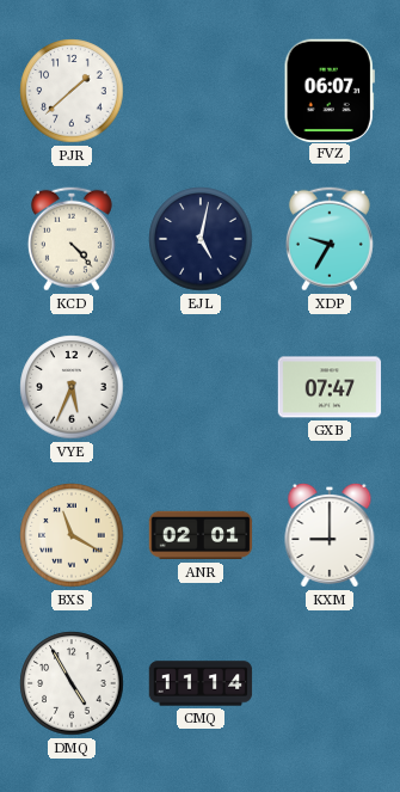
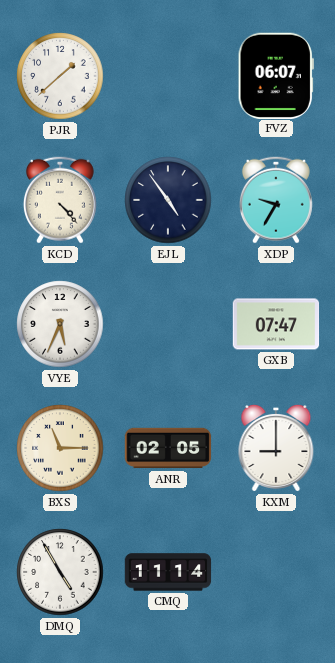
EJL: 5:02 -> 4:54
BXS: 11:20 -> 11:15
ANR: 02:01 -> 02:05
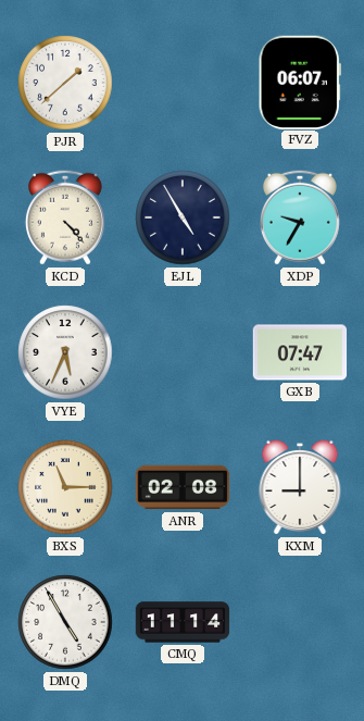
EJL: 4:54 -> 4:55
ANR: 02:05 -> 02:08
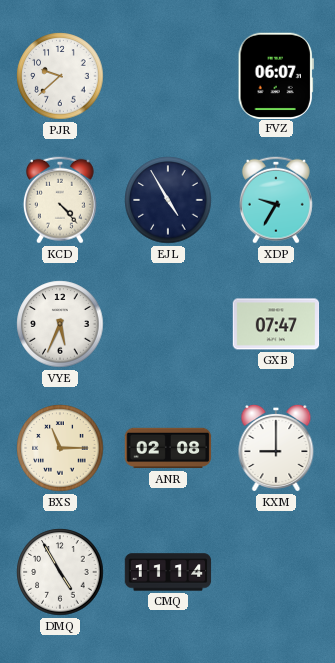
PJR: 1:38 -> 9:38
